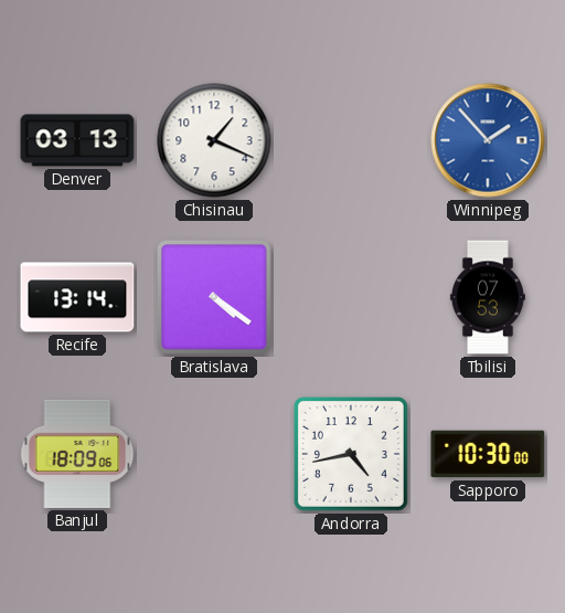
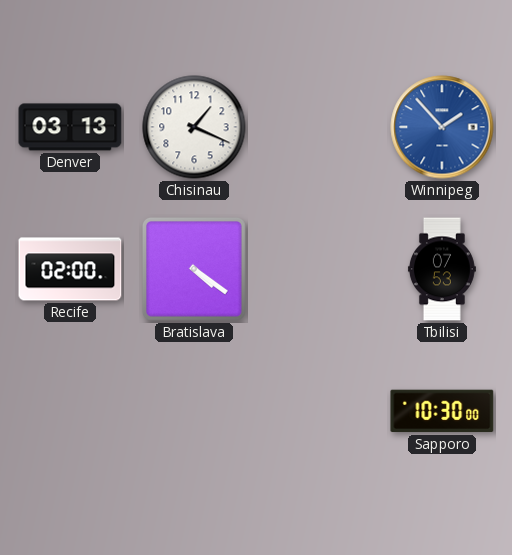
Recife: 13:14 -> 02:00
Banjul: 18:09 -> none
Andorra: 4:43 -> none
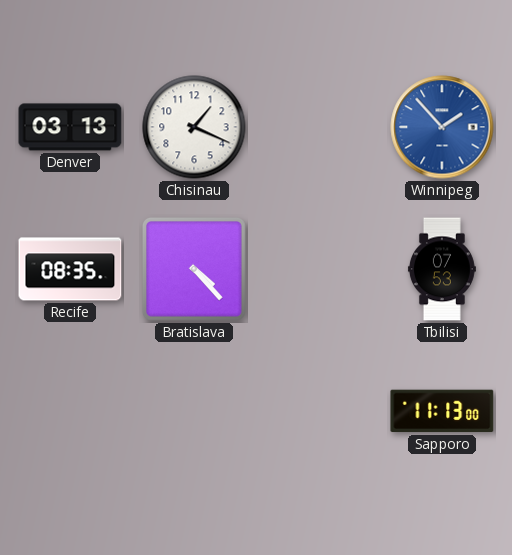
Recife: 02:00 -> 08:35
Bratislava: 4:21 -> 4:23
Sapporo: 10:30 -> 11:13
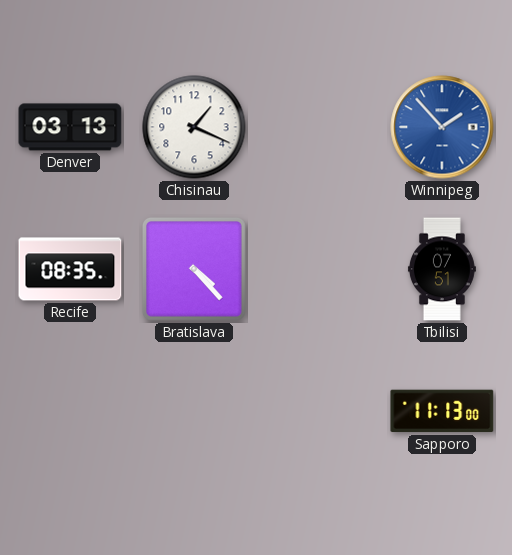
Tbilisi: 07:53 -> 07:51
